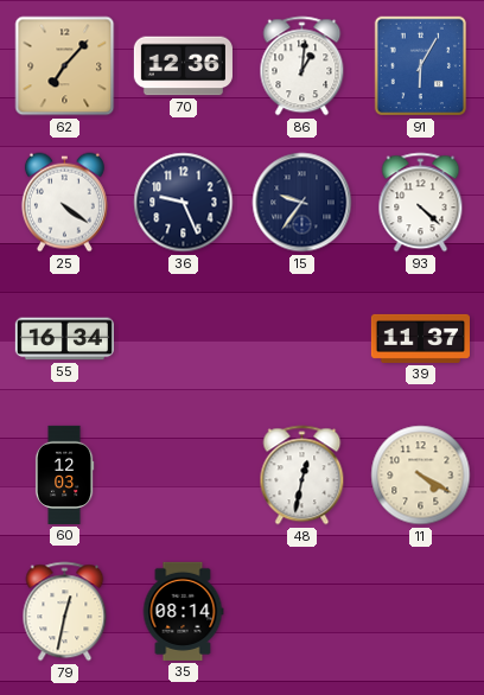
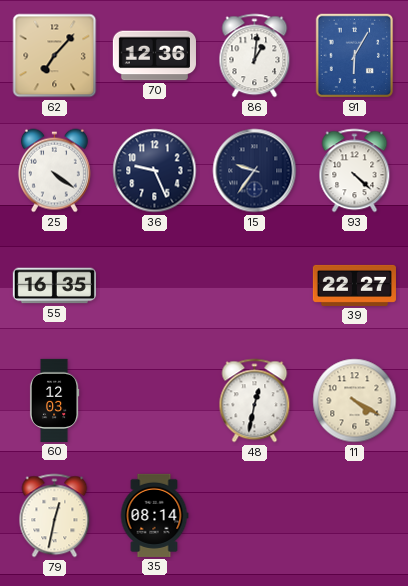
55: 16:34 -> 16:35
39: 11:37 -> 22:27
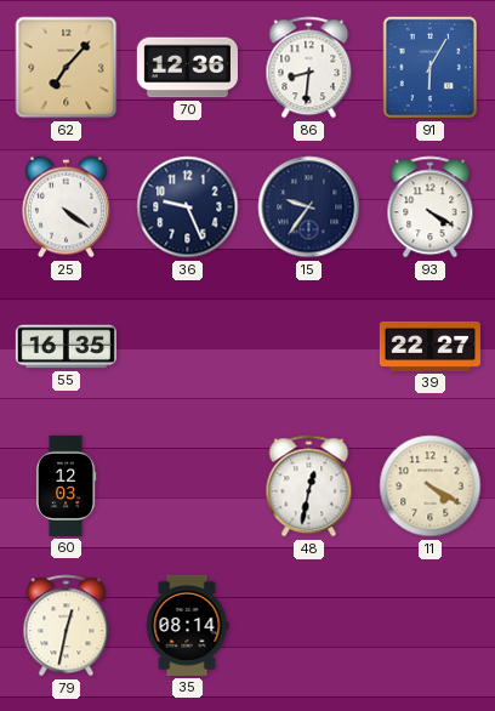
86: 1:01 -> 8:31
93: 4:22 -> 4:20
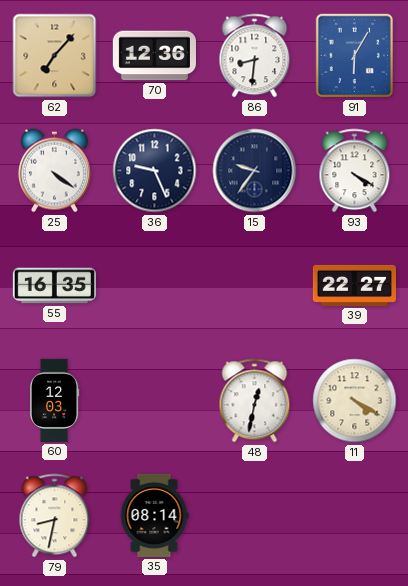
79: 12:32 -> 8:32
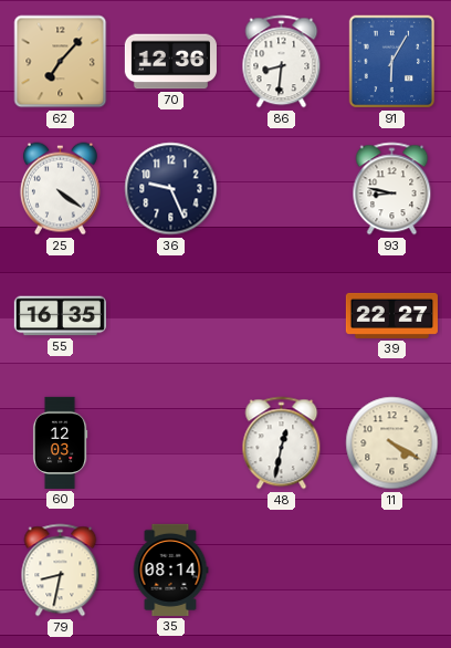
15: 9:36 -> none
93: 4:20 -> 8:47
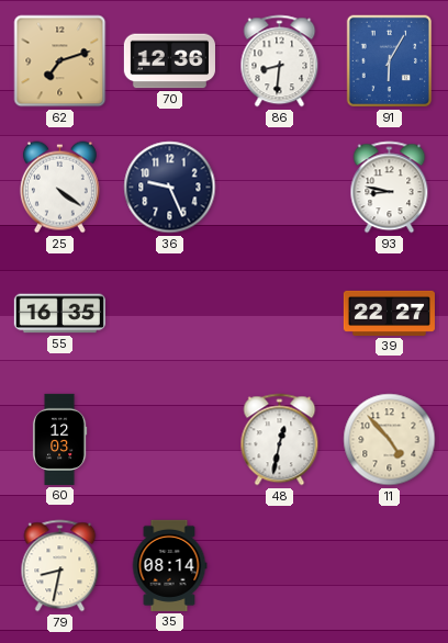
62: 7:07 -> 7:12
11: 4:20 -> 4:53
